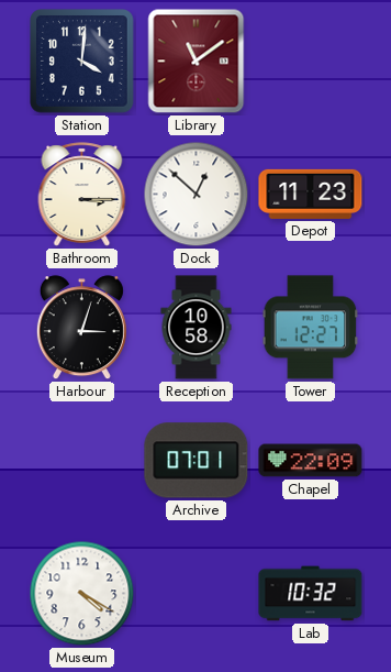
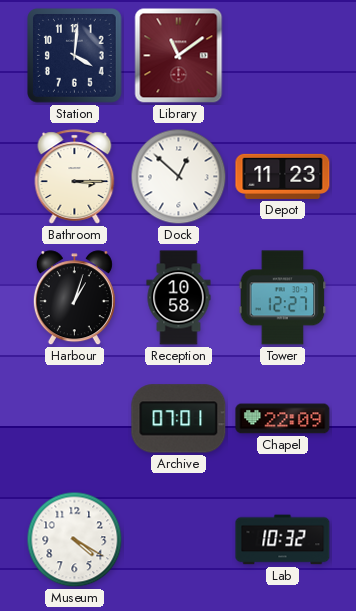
Harbour: 3:03 -> 1:03
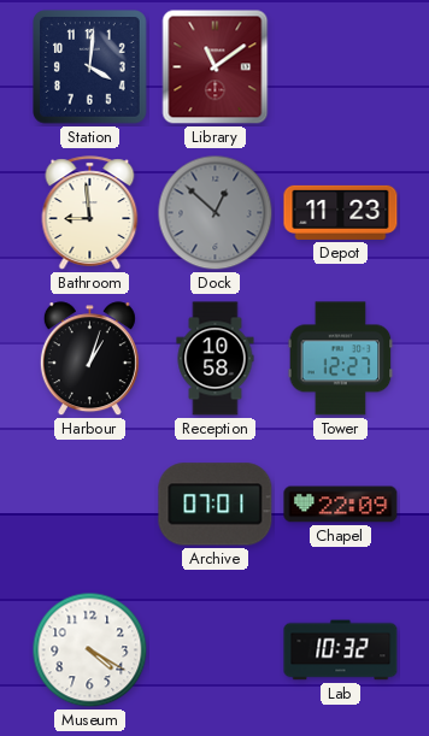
Bathroom: 3:15 -> 8:59
Dock dial: white -> grey
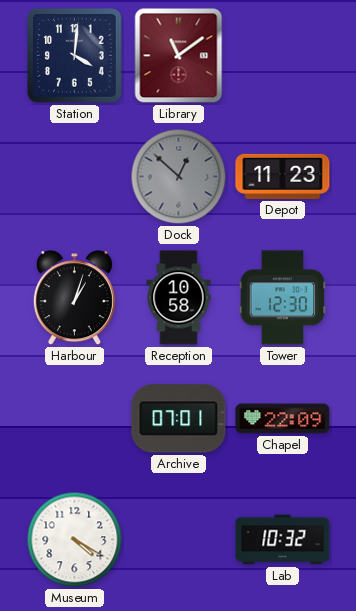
Bathroom: 8:59 -> none
Tower: 12:27 -> 12:30
